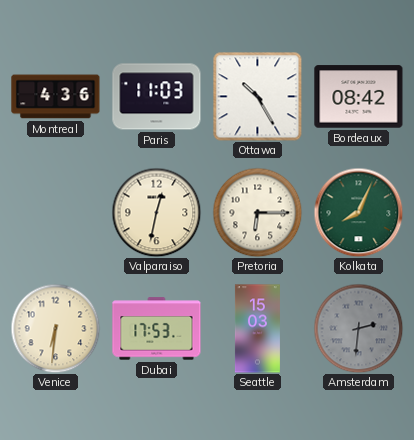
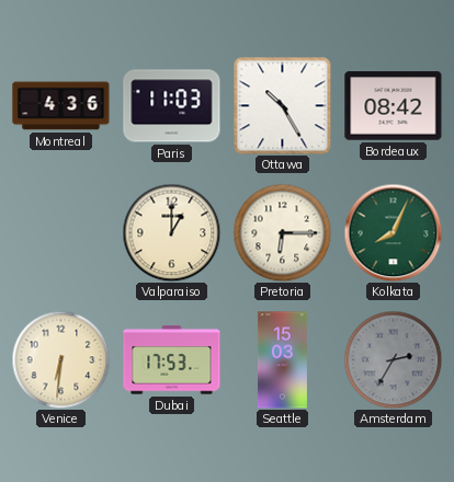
Valparaiso: 12:32 -> 1:00
Amsterdam: 2:31 -> 2:35
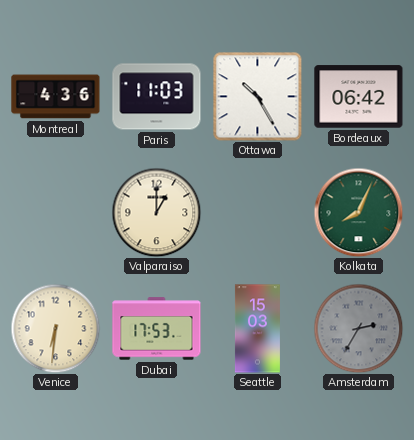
Bordeaux: 08:42 -> 06:42
Pretoria: 6:15 -> none
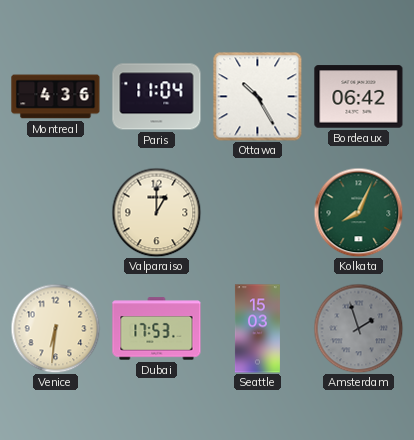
Paris: 11:03 -> 11:04
Amsterdam: 2:35 -> 1:57
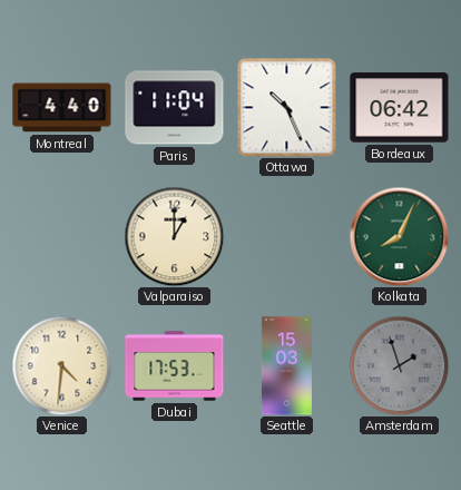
Montreal: 4:36 -> 4:40
Ottawa: 10:25 -> 10:26
Venice: 6:31 -> 4:31
